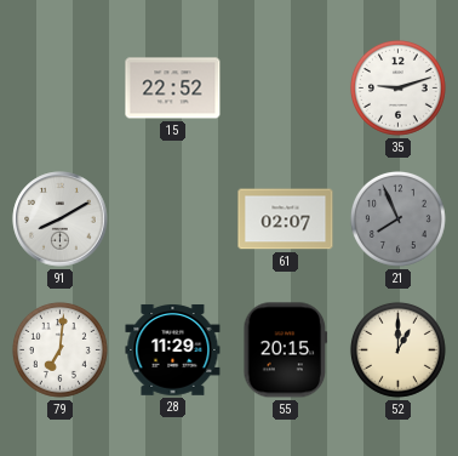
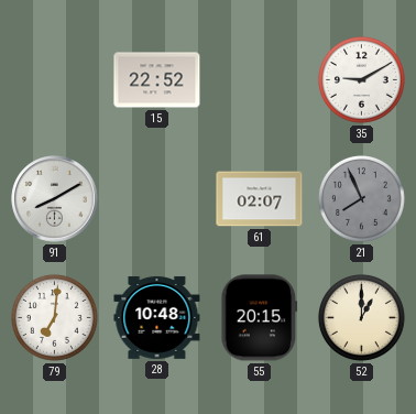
35: 9:12 -> 9:10
28: 11:29 -> 10:48
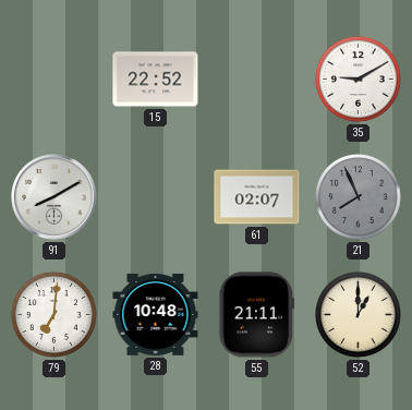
55: 20:15 -> 21:11
